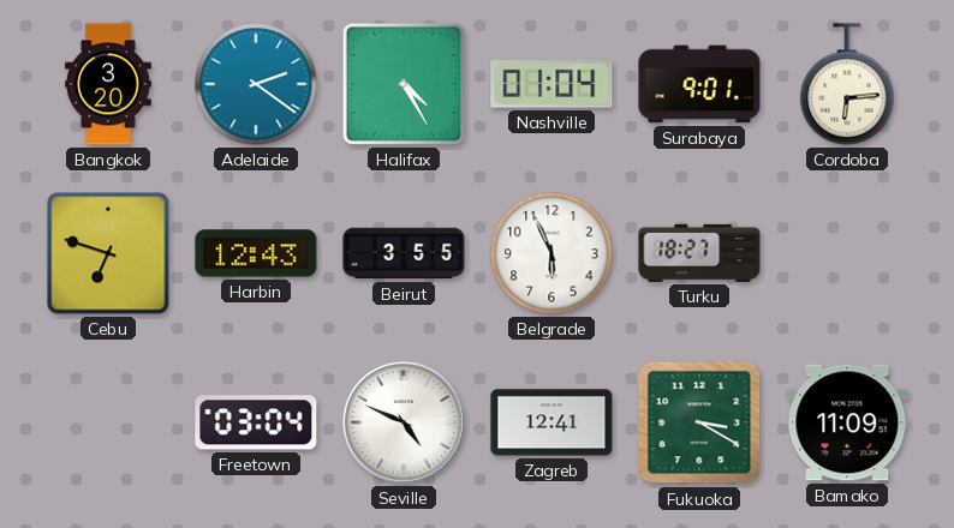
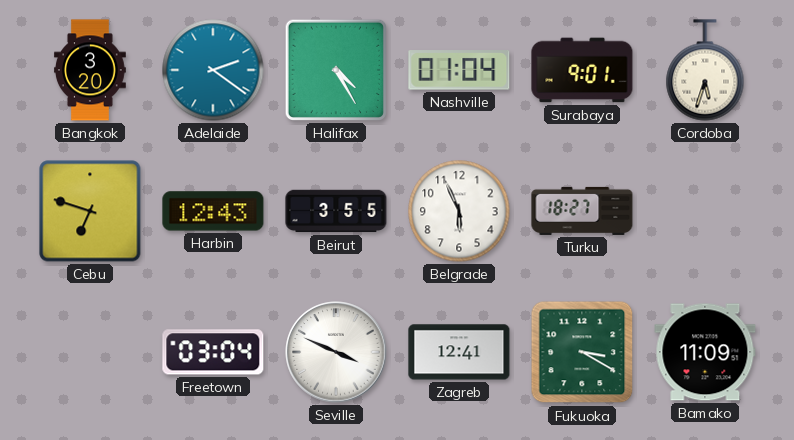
Cordoba: 6:14 -> 5:33
Seville: 4:49 -> 3:49
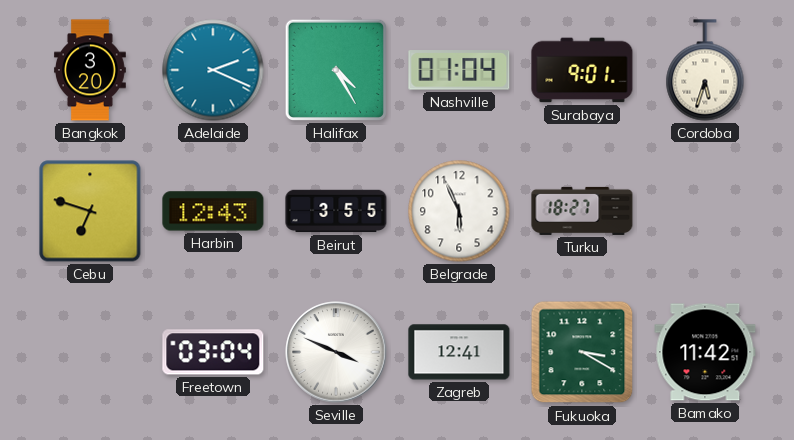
Adelaide: 2:21 -> 2:19
Bamako: 11:09 -> 11:42
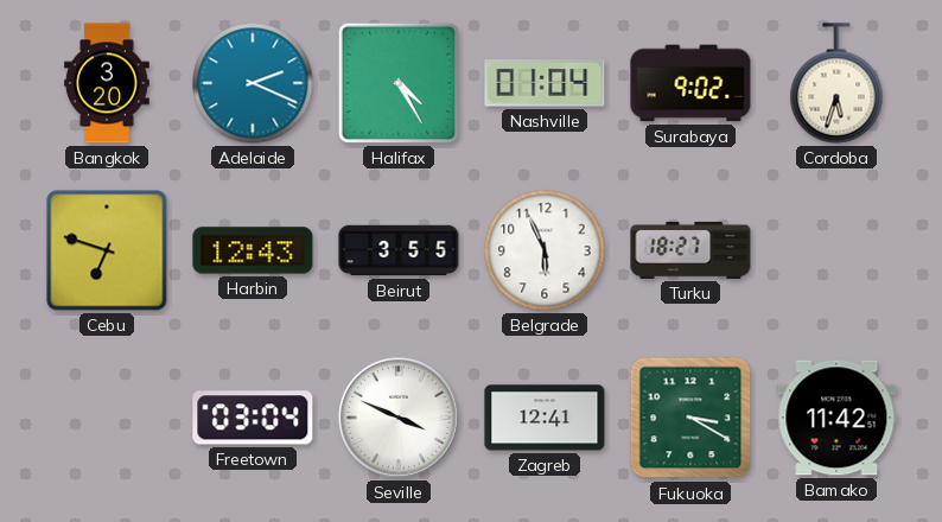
Surabaya: 9:01 -> 9:02
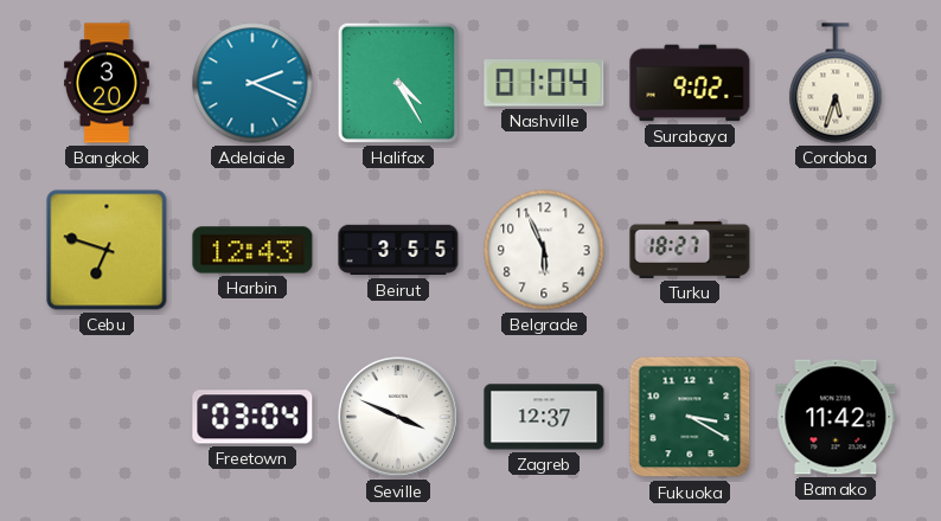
Zagreb: 12:41 -> 12:37
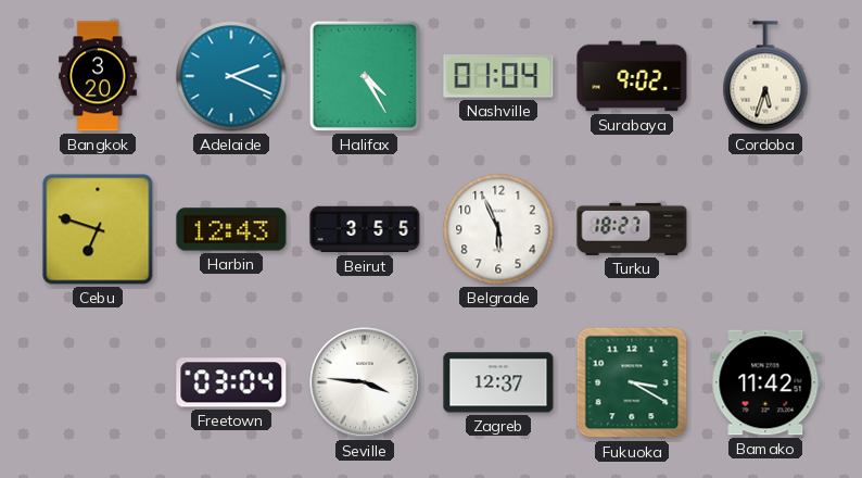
Seville: 3:49 -> 3:46
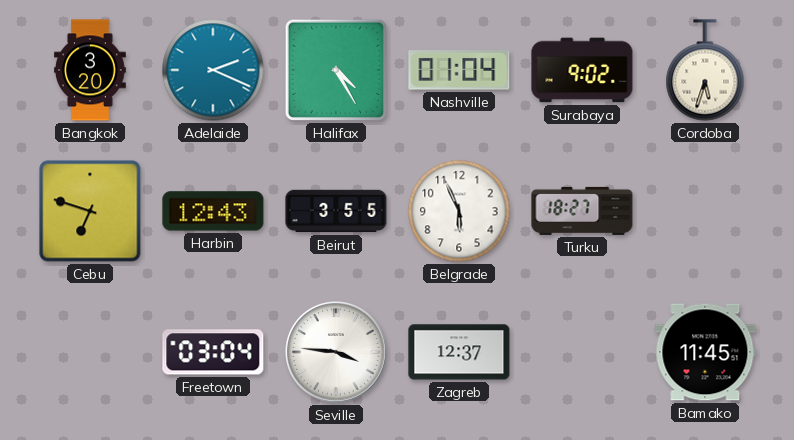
Fukuoka: 3:20 -> none
Bamako: 11:42 -> 11:45
